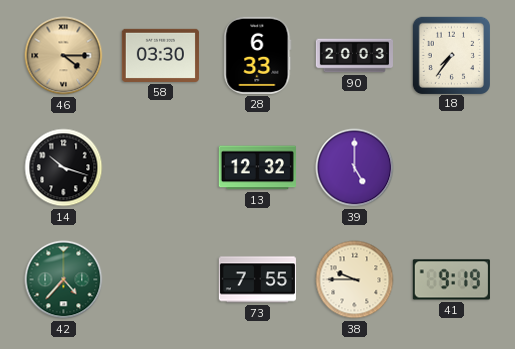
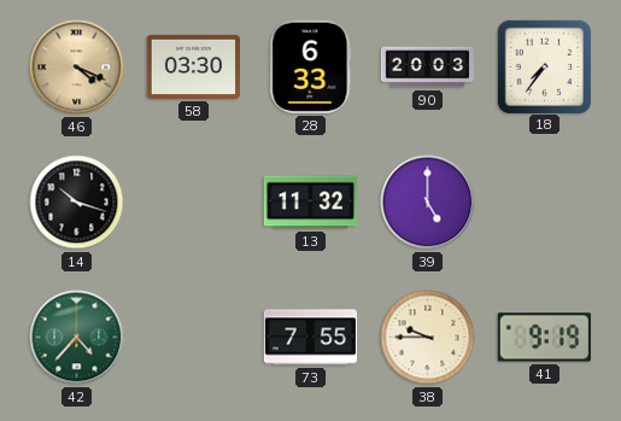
46: 4:15 -> 4:19
13: 12:32 -> 11:32
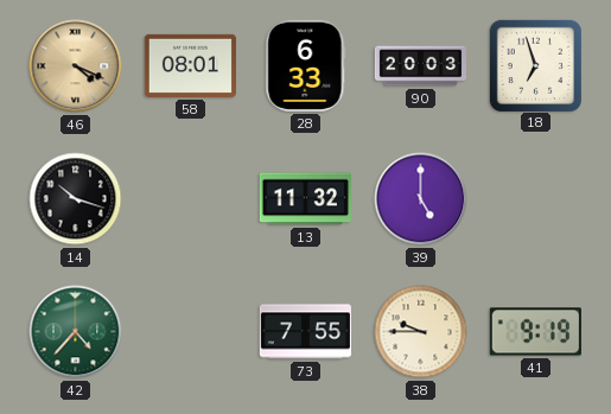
58: 03:30 -> 08:01
18: 7:36 -> 6:57
